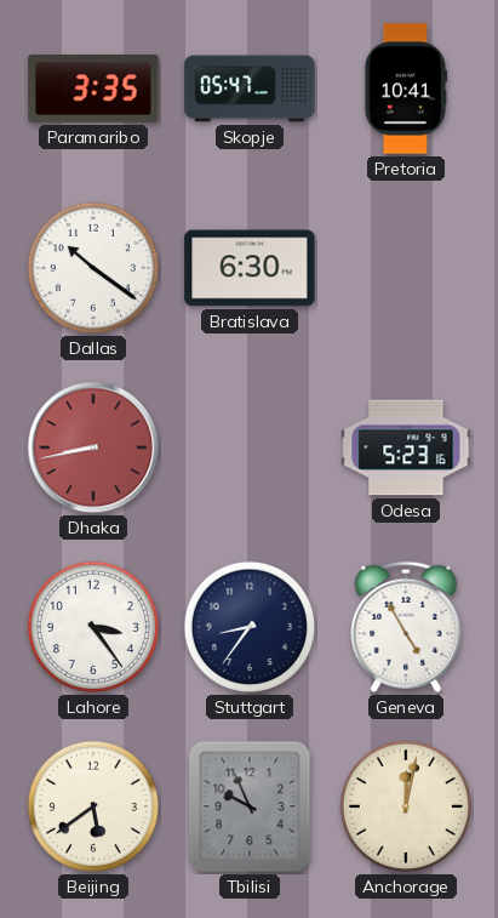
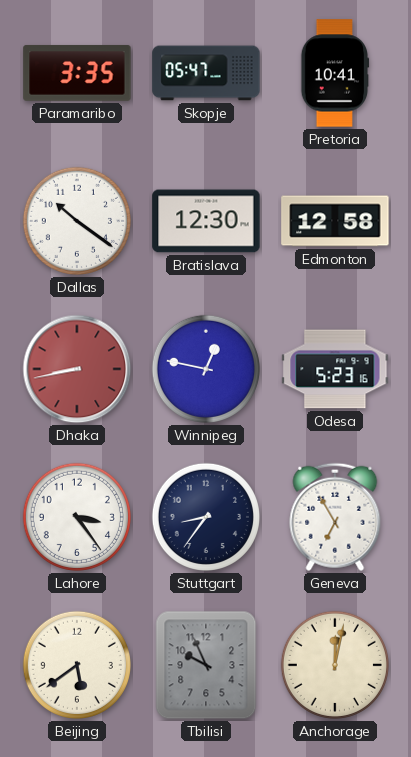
Bratislava: 6:30 -> 12:30
Edmonton: none -> 12:58
Winnipeg: none -> 12:47
Geneva: 4:55 -> 6:55
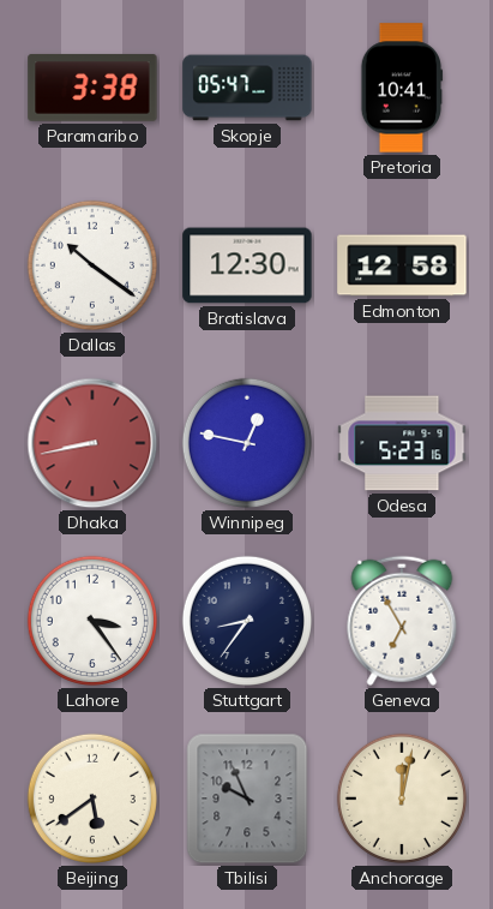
Paramaribo: 3:35 -> 3:38
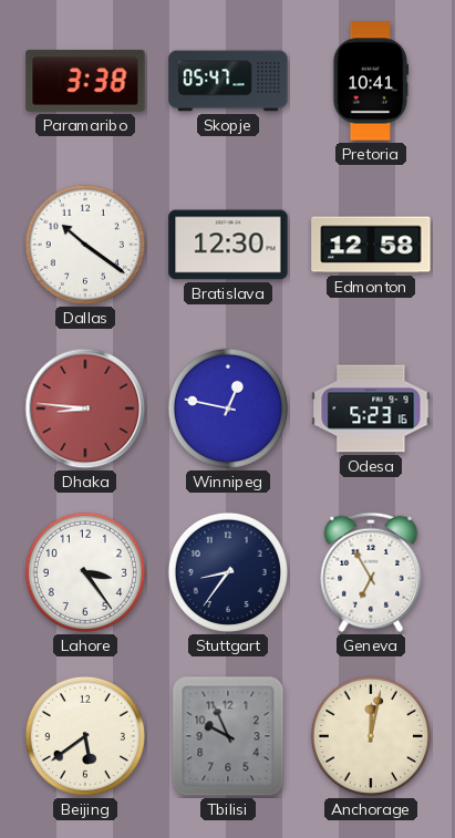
Dhaka: 8:43 -> 8:46
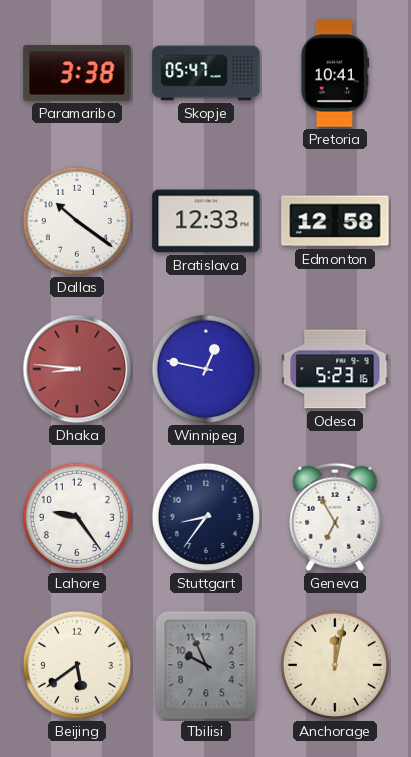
Bratislava: 12:30 -> 12:33
Lahore: 3:24 -> 9:24
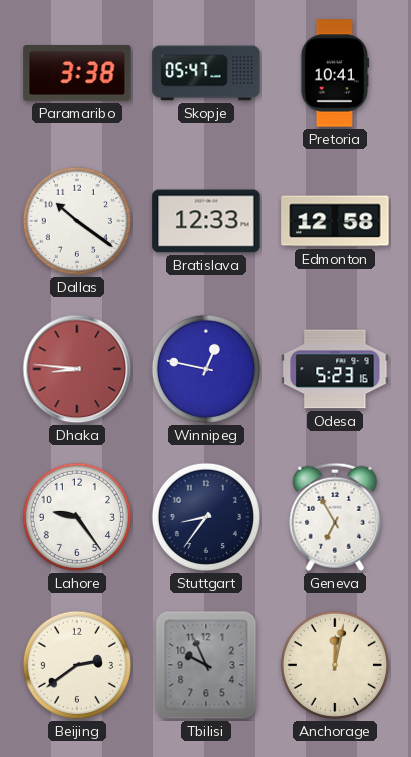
Beijing: 5:39 -> 2:39
